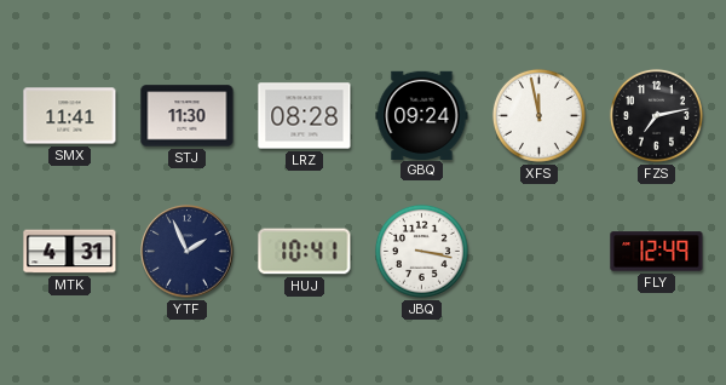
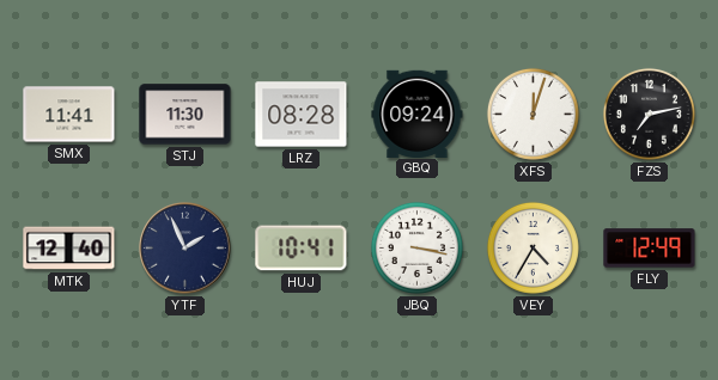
XFS: 11:58 -> 12:03
MTK: 4:31 -> 12:40
VEY: none -> 4:35
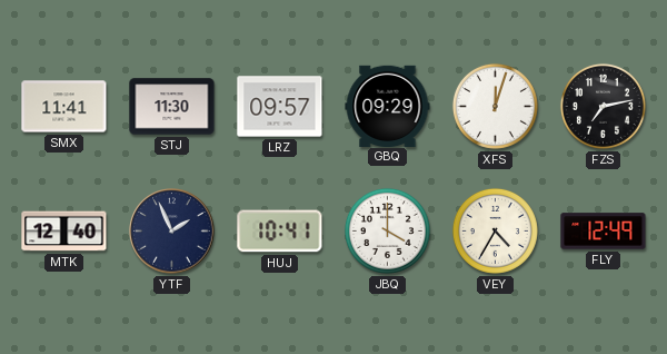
LRZ: 08:28 -> 09:57
GBQ: 09:24 -> 09:29
JBQ: 3:17 -> 4:00
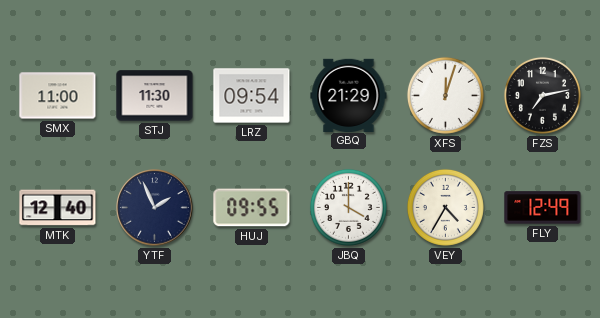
SMX: 11:41 -> 11:00
LRZ: 09:57 -> 09:54
GBQ: 09:29 -> 21:29
HUJ: 10:41 -> 09:55
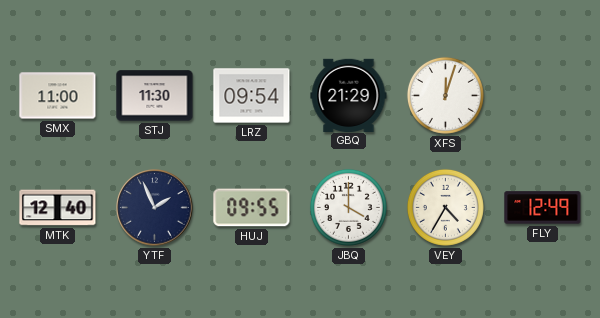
FZS: 7:13 -> none
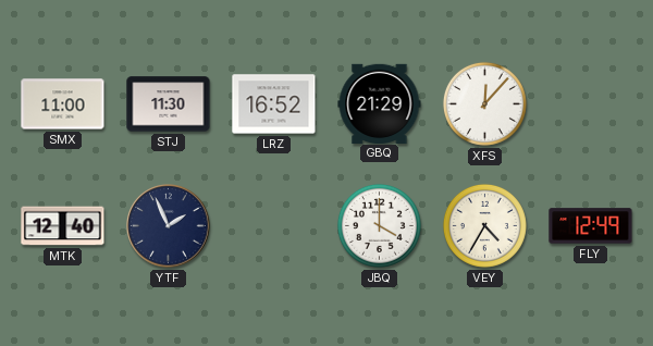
LRZ: 09:54 -> 16:52
XFS: 12:03 -> 12:07
HUJ: 09:55 -> none
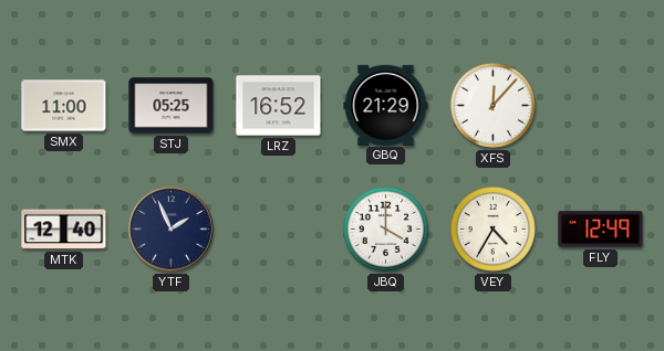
STJ: 11:30 -> 05:25
